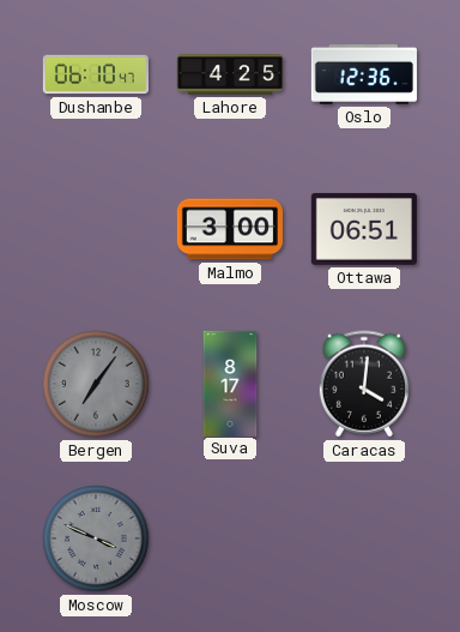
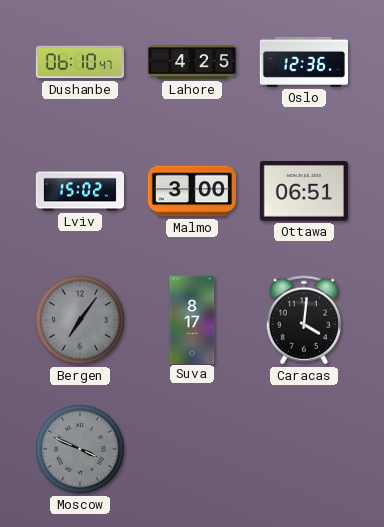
Lviv: none -> 15:02
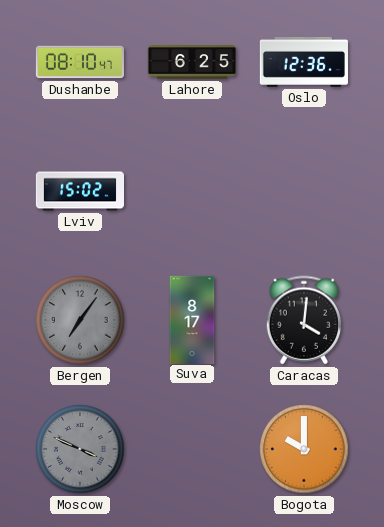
Dushanbe: 06:10 -> 08:10
Lahore: 4:25 -> 6:25
Malmo: 3:00 -> none
Ottawa: 06:51 -> none
Bogota: none -> 10:00
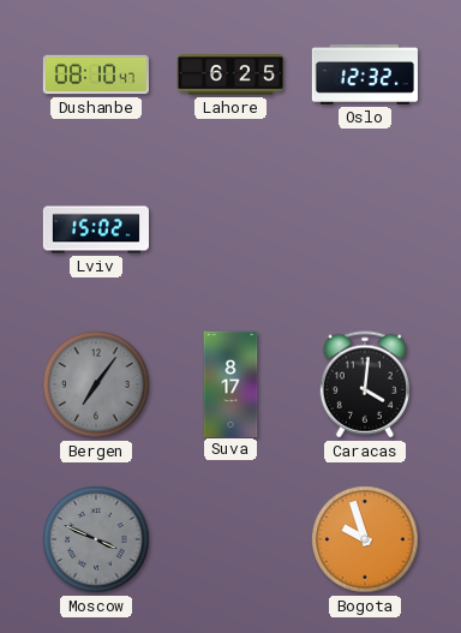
Oslo: 12:36 -> 12:32
Bogota: 10:00 -> 9:57
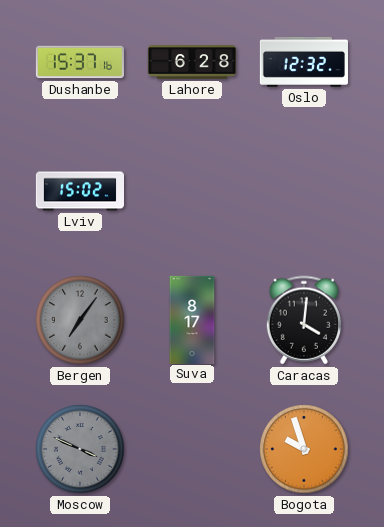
Dushanbe: 08:10 -> 15:37
Lahore: 6:25 -> 6:28
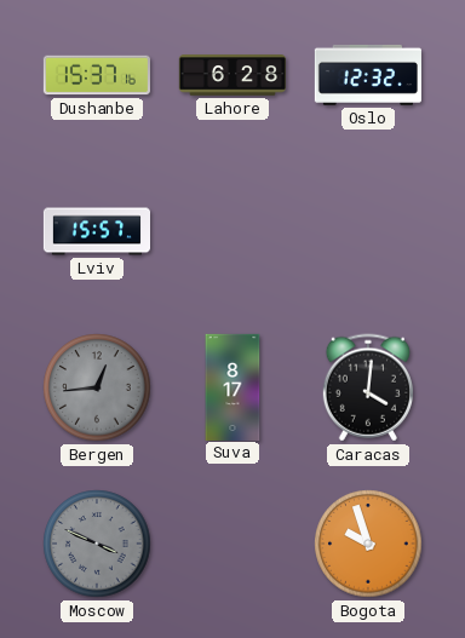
Lviv: 15:02 -> 15:57
Bergen: 7:06 -> 12:44
